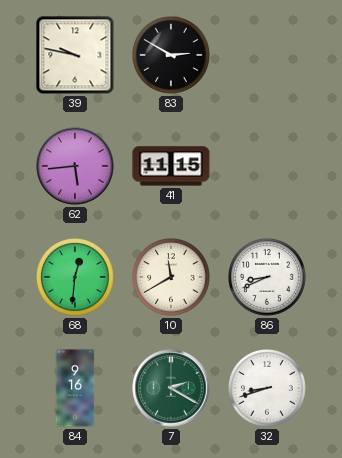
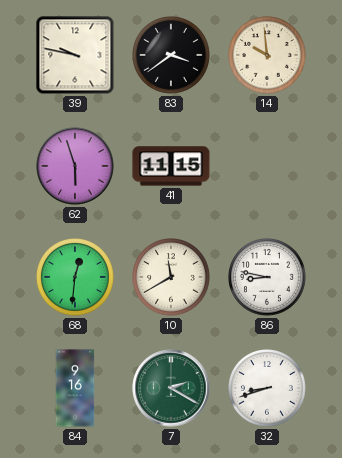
83: 2:50 -> 3:39
14: none -> 9:59
62: 5:44 -> 5:57
86: 8:41 -> 8:47
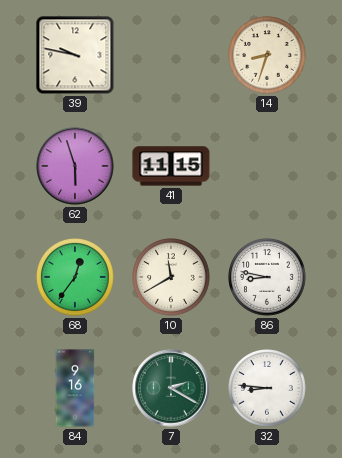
83: 3:39 -> none
14: 9:59 -> 8:33
68: 12:31 -> 12:36
32: 8:42 -> 8:46
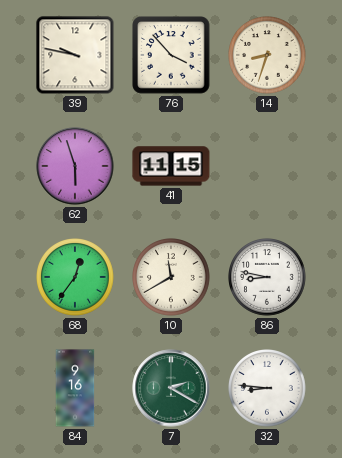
76: none -> 3:53
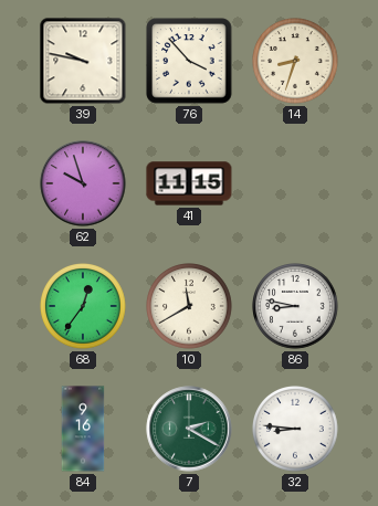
62: 5:57 -> 9:57
